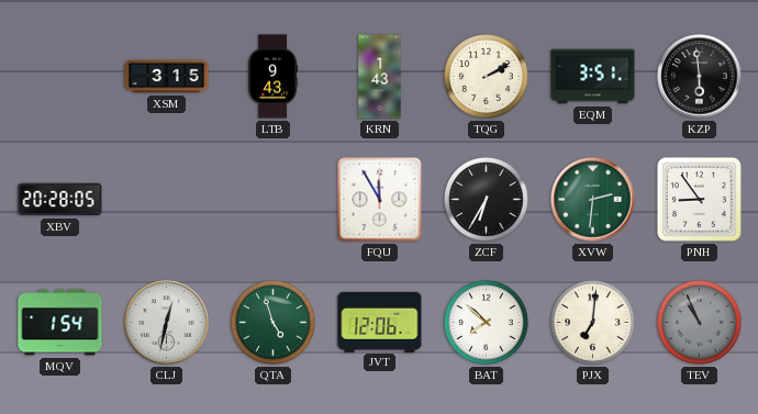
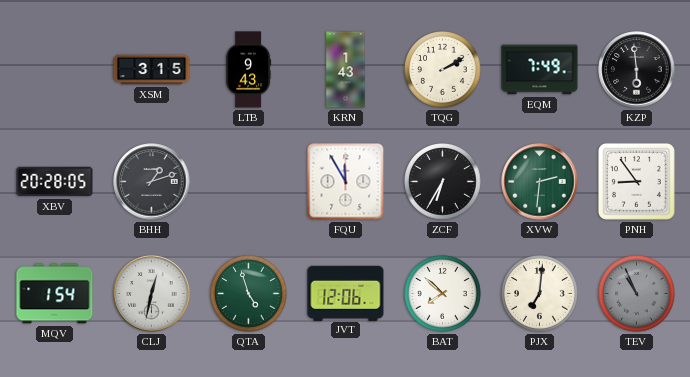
EQM: 3:51 -> 7:49
BHH: none -> 1:12
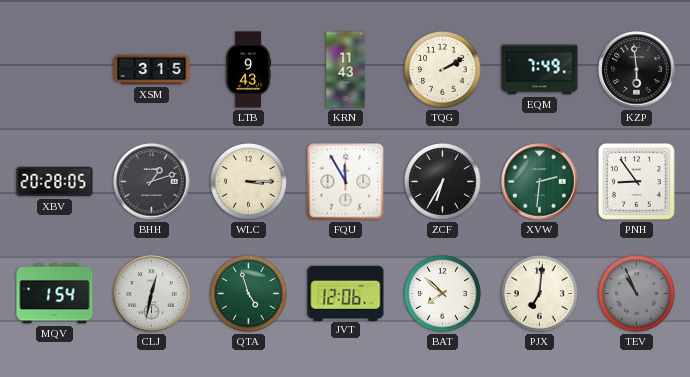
KRN: 1:43 -> 11:43
WLC: none -> 3:15
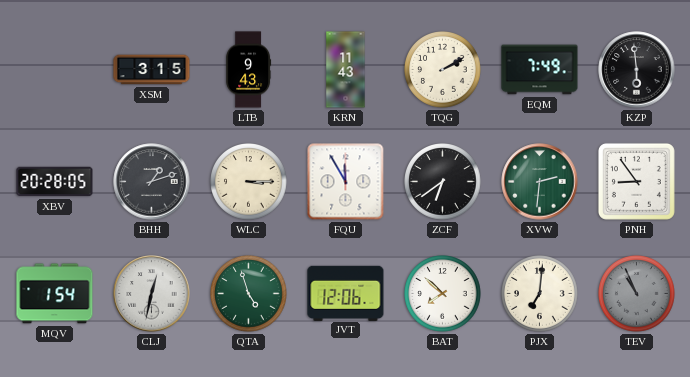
ZCF: 6:35 -> 6:39
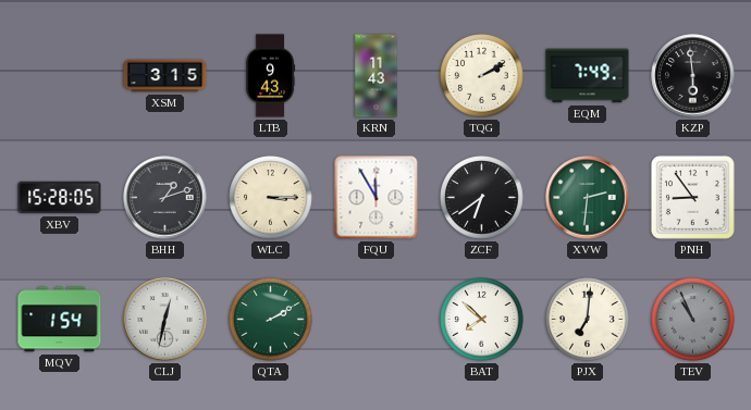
XBV: 20:28 -> 15:28
QTA: 4:57 -> 2:10
JVT: 12:06 -> none
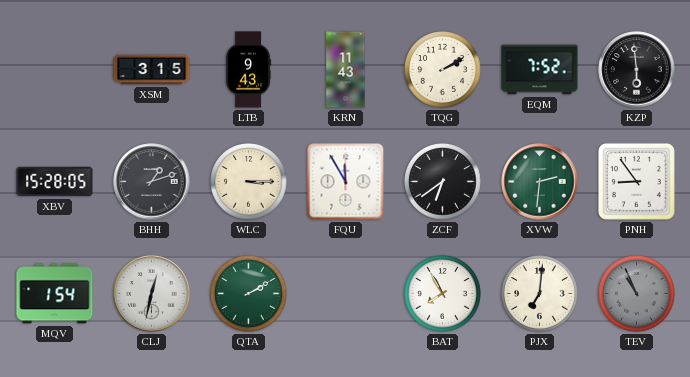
EQM: 7:49 -> 7:52
BAT: 7:52 -> 7:55
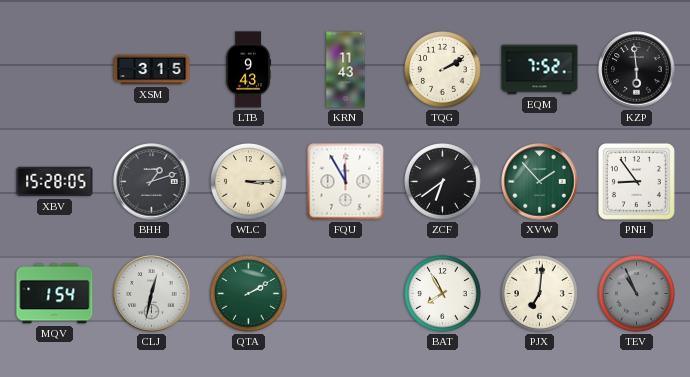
XVW: 2:31 -> 1:53
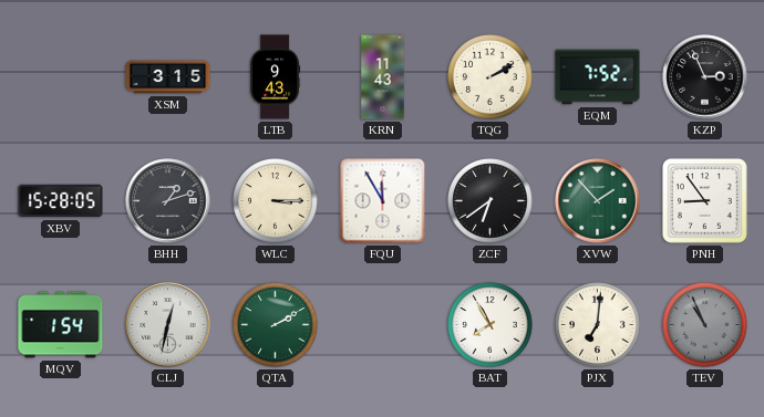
KZP: 5:59 -> 2:56
